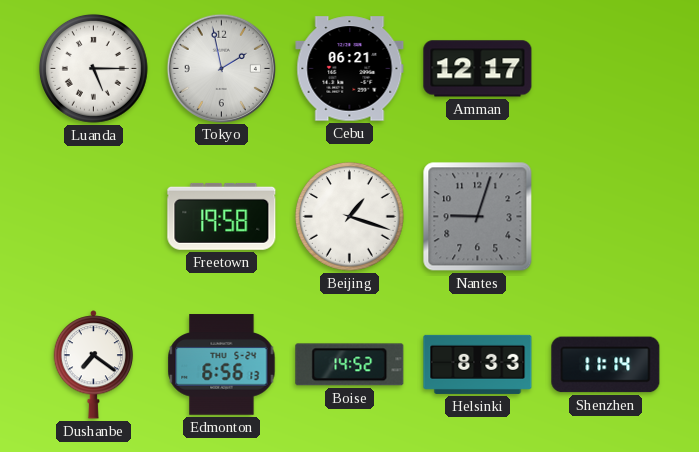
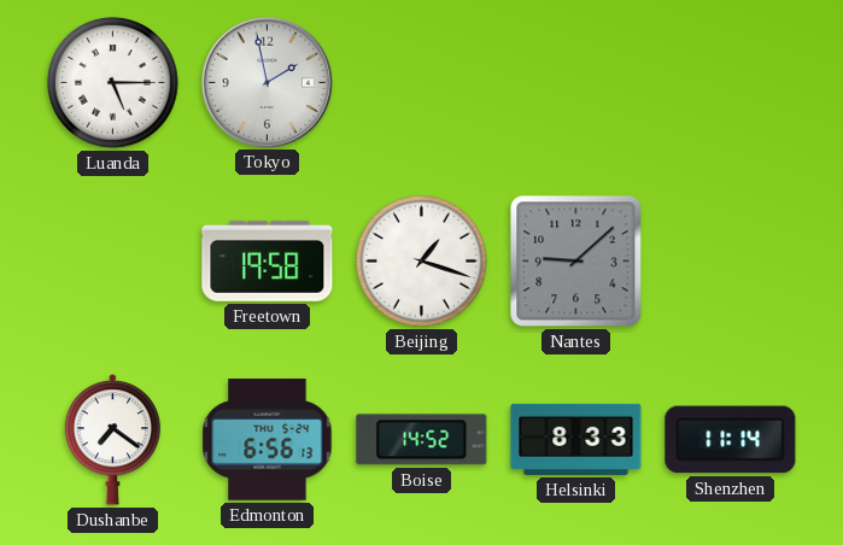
Cebu: 06:21 -> none
Amman: 12:17 -> none
Nantes: 9:03 -> 9:08
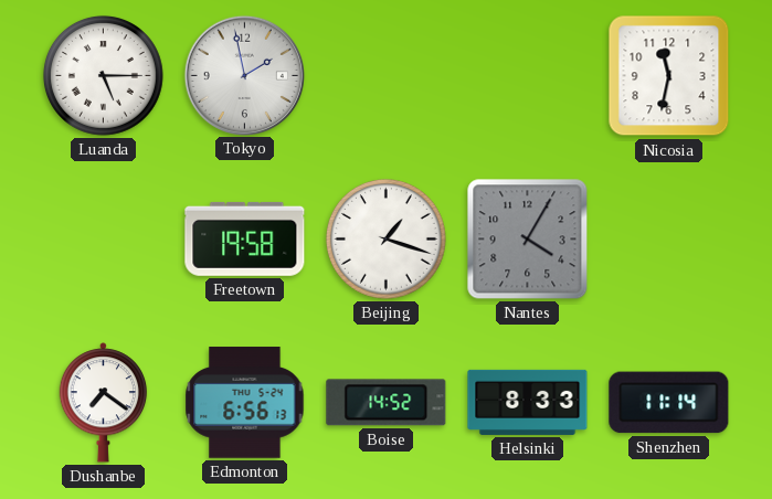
Nicosia: none -> 11:32
Nantes: 9:08 -> 4:05
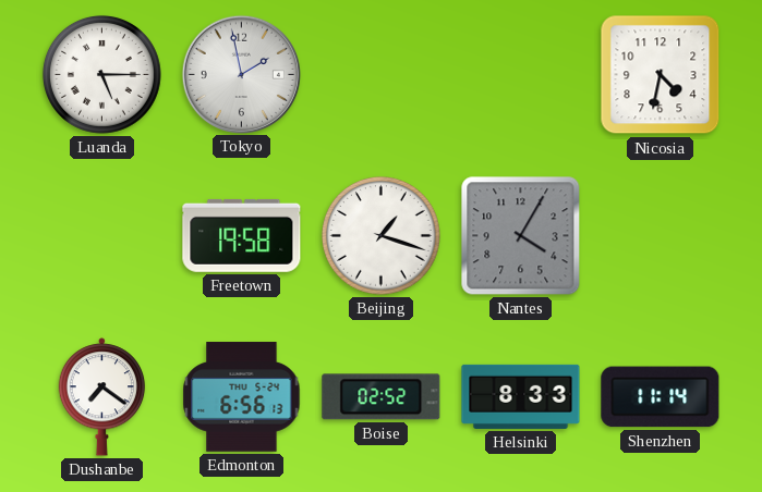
Nicosia: 11:32 -> 4:32
Boise: 14:52 -> 02:52
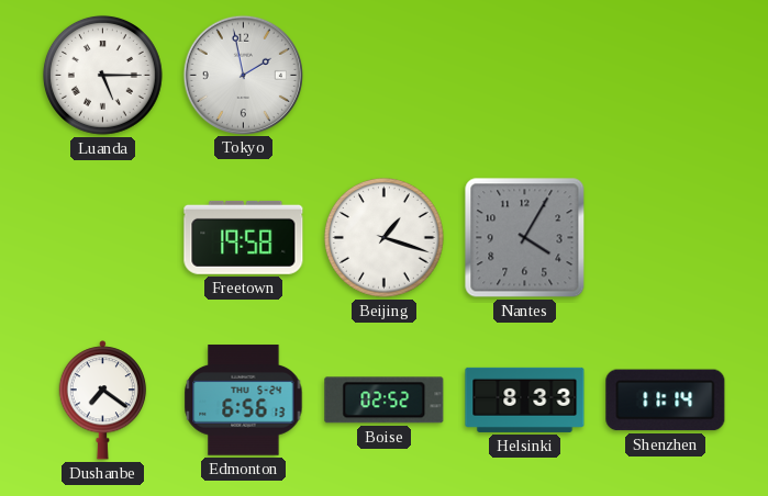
Nicosia: 4:32 -> none
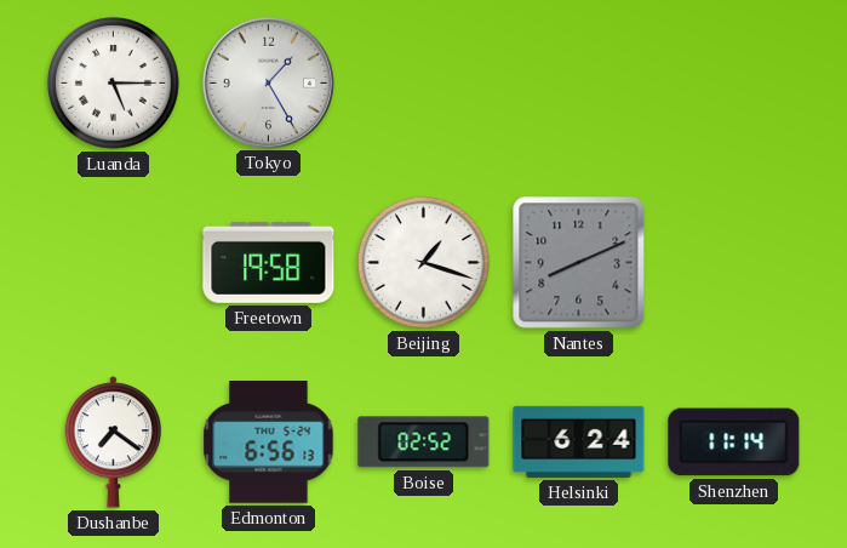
Tokyo: 1:58 -> 1:25
Nantes: 4:05 -> 8:11
Helsinki: 8:33 -> 6:24
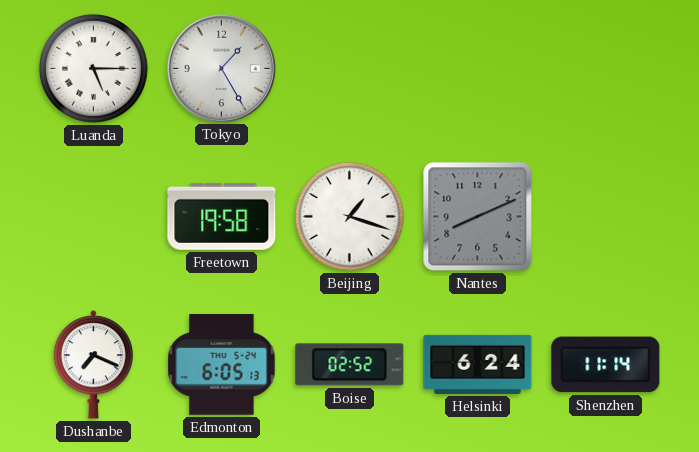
Dushanbe: 7:21 -> 7:19
Edmonton: 6:56 -> 6:05
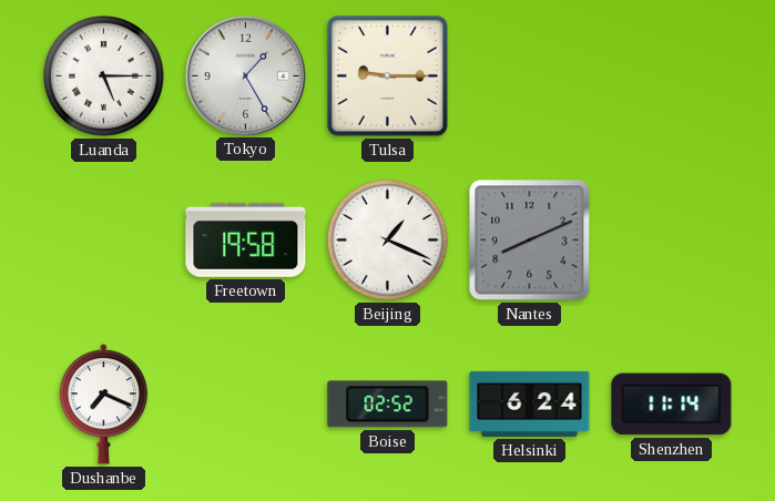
Tulsa: none -> 9:15
Beijing: 1:18 -> 1:19
Edmonton: 6:05 -> none
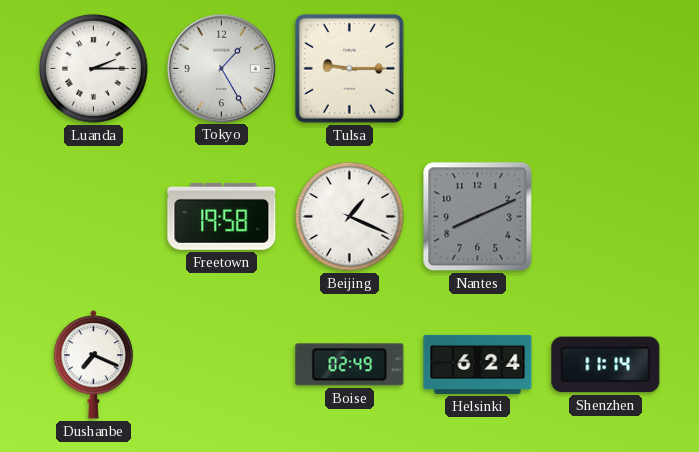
Luanda: 5:15 -> 2:15
Boise: 02:52 -> 02:49
